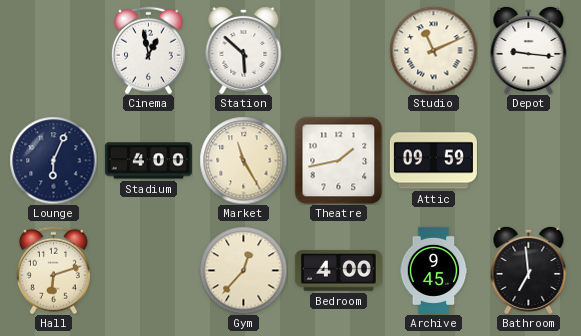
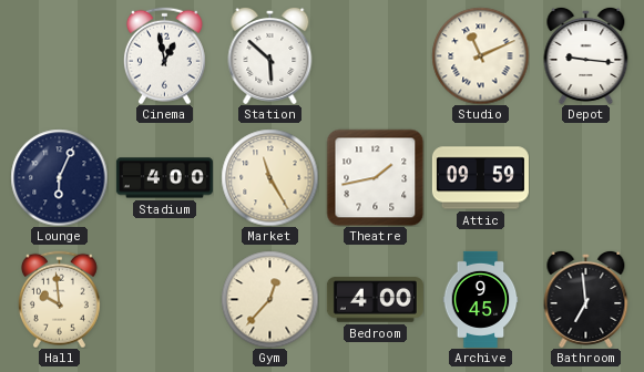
Hall: 6:12 -> 9:59
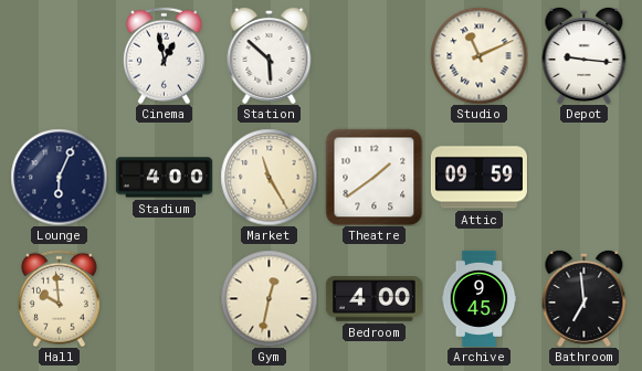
Theatre: 1:43 -> 1:39
Gym: 12:37 -> 12:32
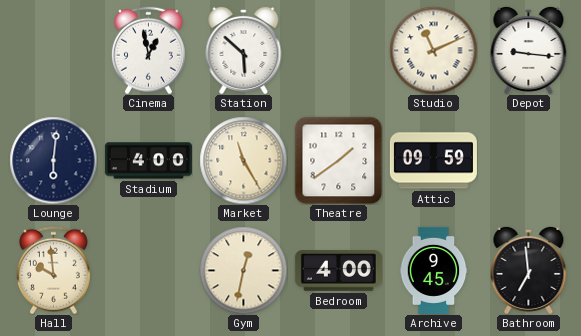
Lounge: 6:04 -> 6:01
